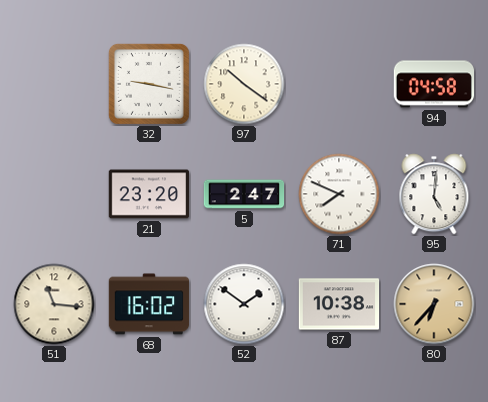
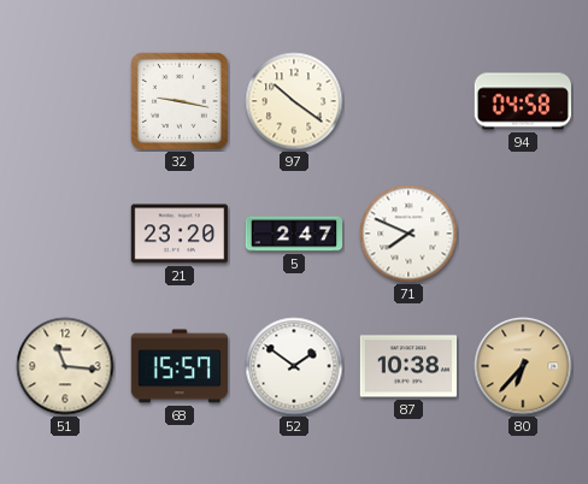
95: 5:01 -> none
68: 16:02 -> 15:57
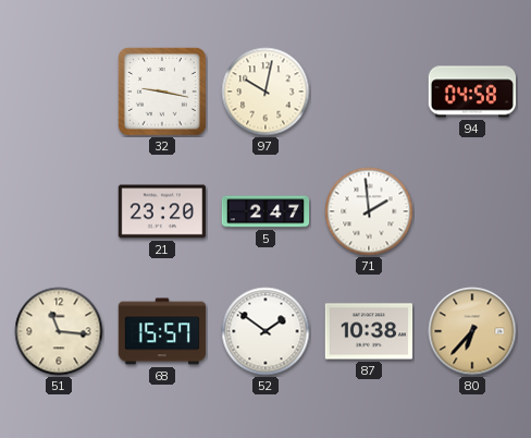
97: 10:21 -> 10:02
71: 7:49 -> 1:59
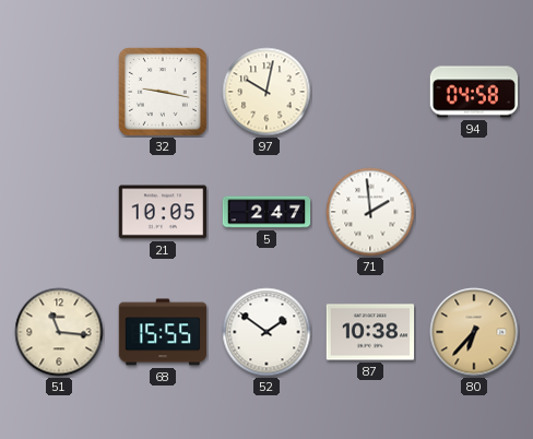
21: 23:20 -> 10:05
68: 15:57 -> 15:55
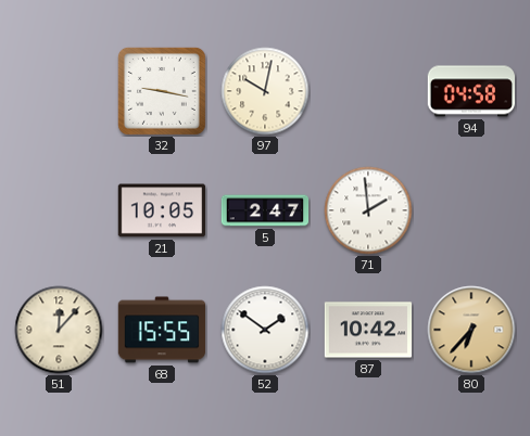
51: 11:16 -> 12:07
87: 10:38 -> 10:42
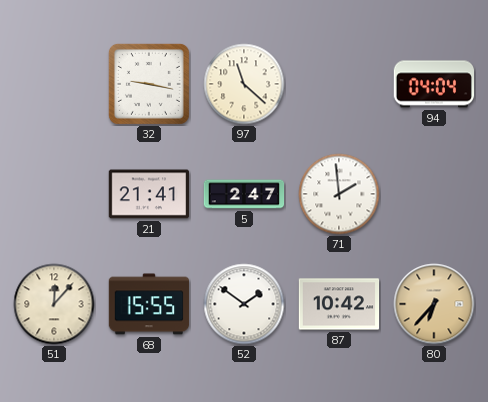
97: 10:02 -> 11:22
94: 04:58 -> 04:04
21: 10:05 -> 21:41
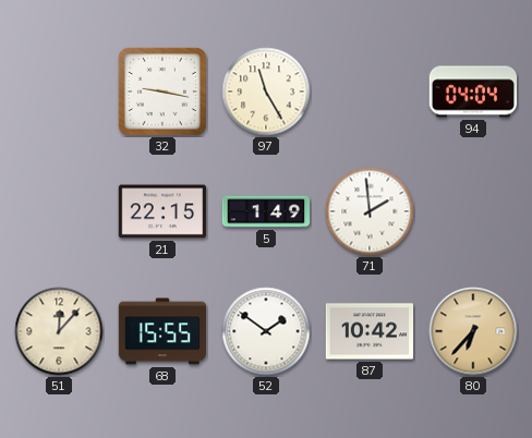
97: 11:22 -> 11:25
21: 21:41 -> 22:15
5: 2:47 -> 1:49
